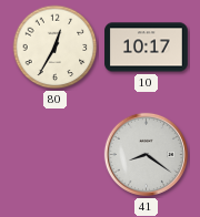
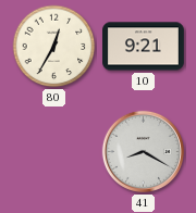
10: 10:17 -> 9:21
41: 8:21 -> 8:20
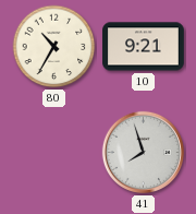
80: 12:35 -> 10:35
41: 8:20 -> 7:57
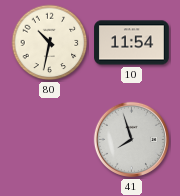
80: 10:35 -> 10:32
10: 9:21 -> 11:54
